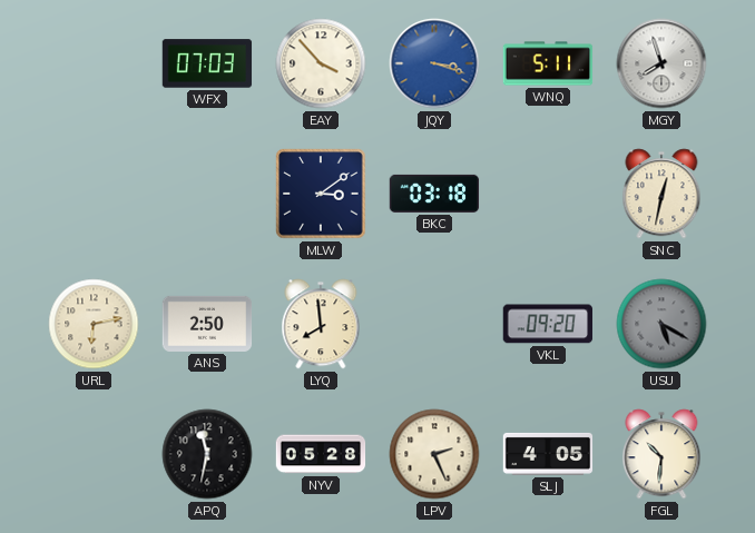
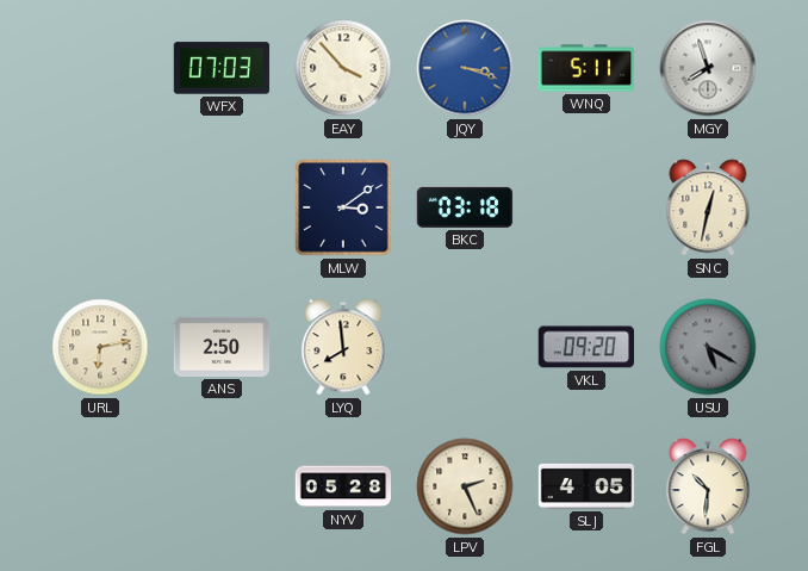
APQ: 11:32 -> none
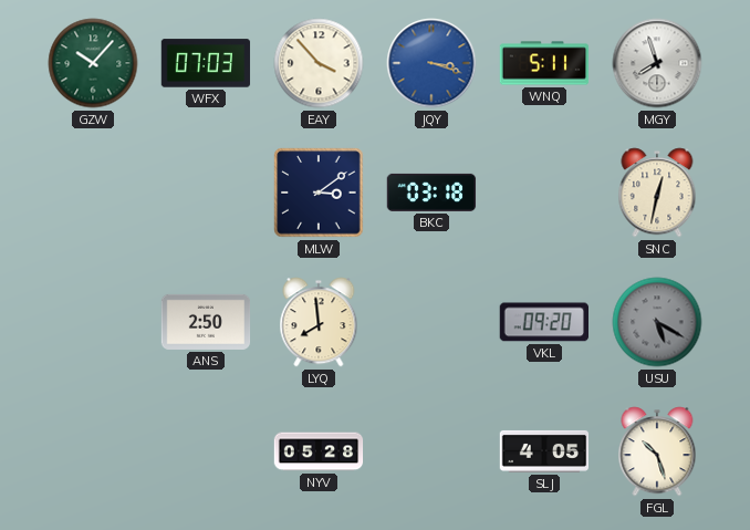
GZW: none -> 10:07
URL: 6:13 -> none
LPV: 2:26 -> none
FGL: 10:31 -> 10:27
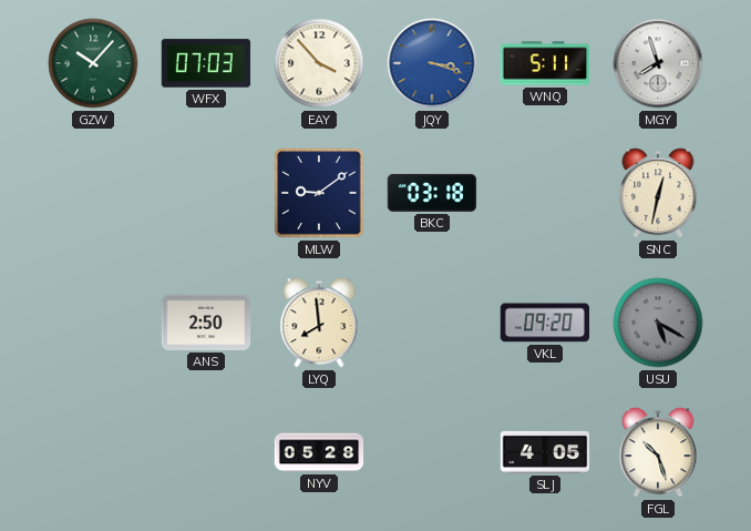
MLW: 3:09 -> 9:09
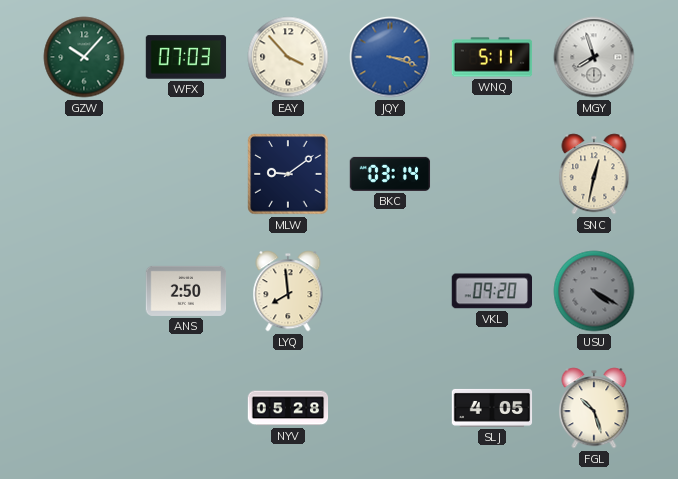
BKC: 03:18 -> 03:14
USU: 5:20 -> 4:20
